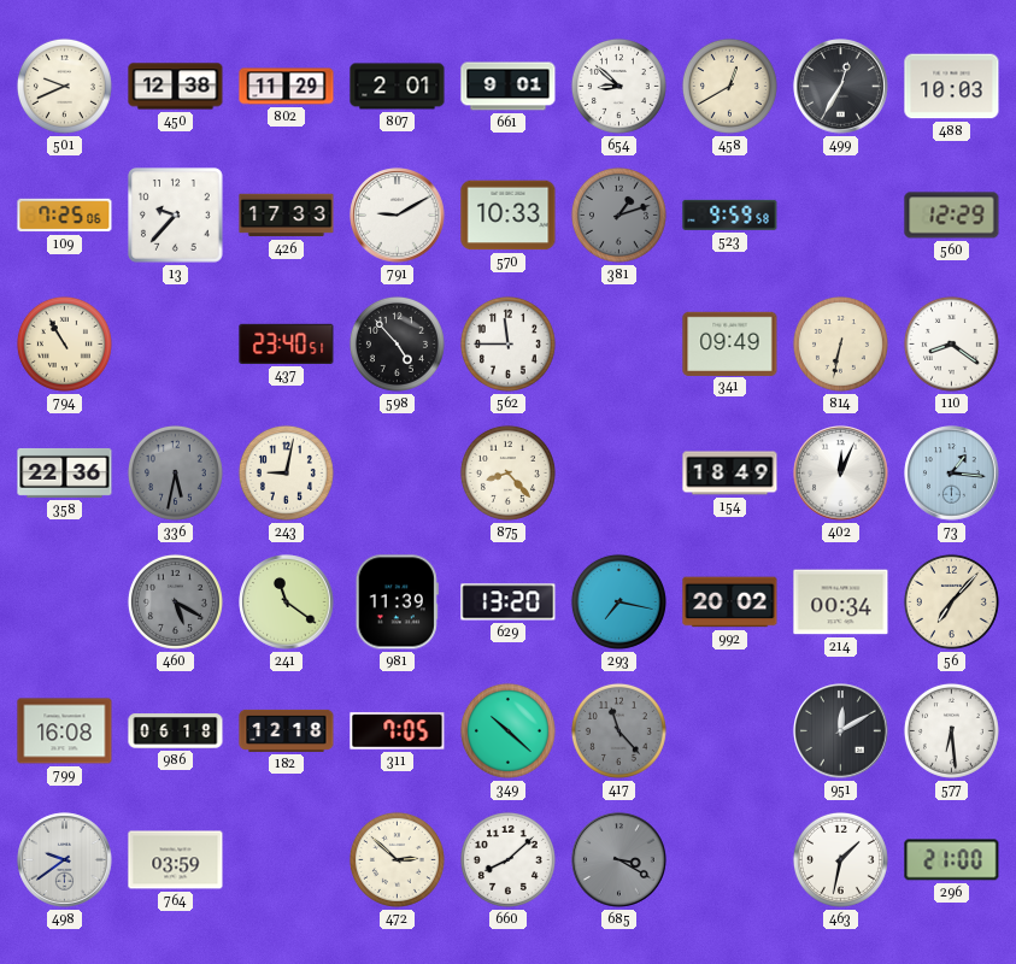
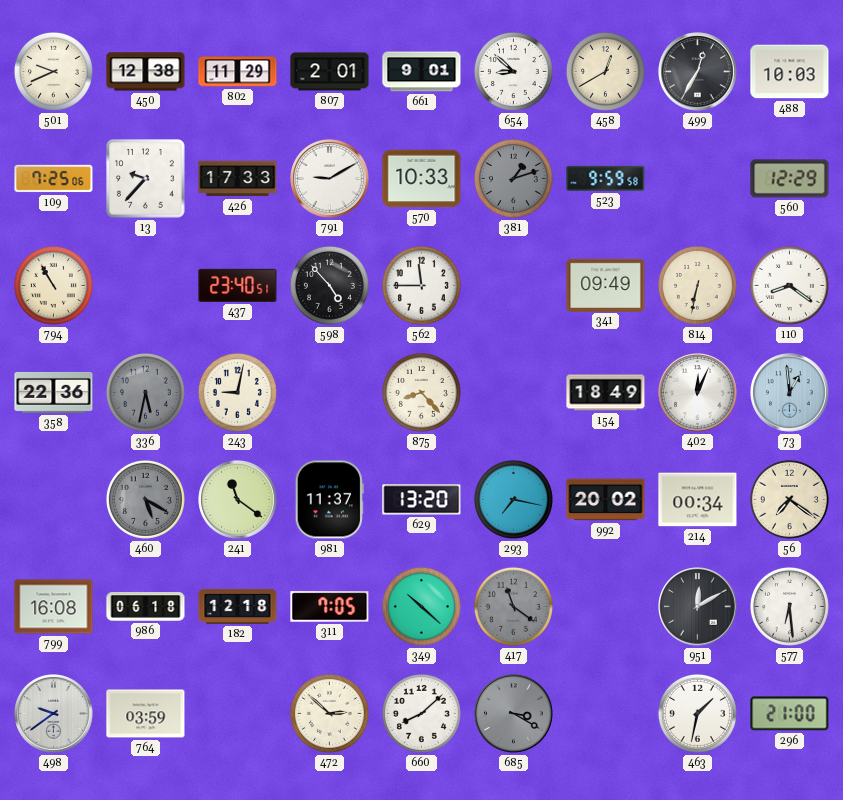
73: 1:16 -> 12:59
981: 11:39 -> 11:37
56: 7:07 -> 7:21
417: 11:23 -> 11:21
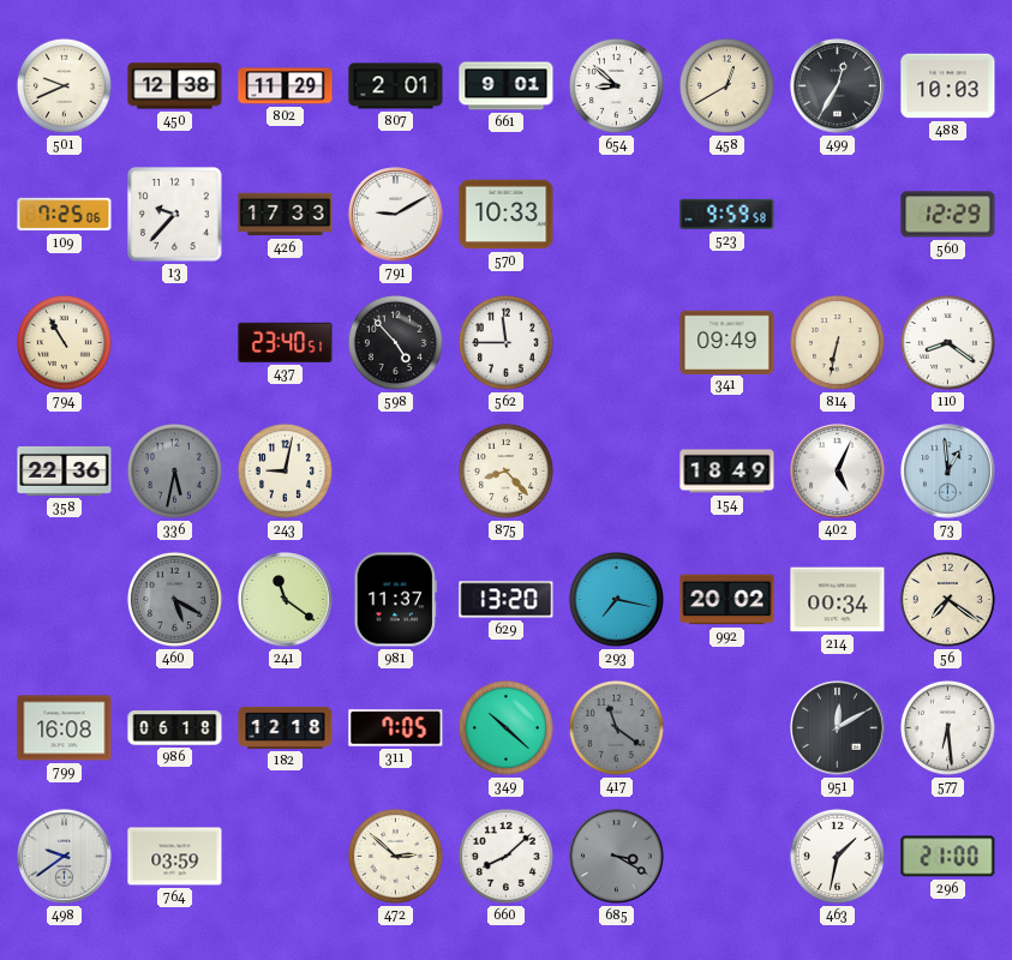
381: 1:12 -> none
402: 12:04 -> 5:04
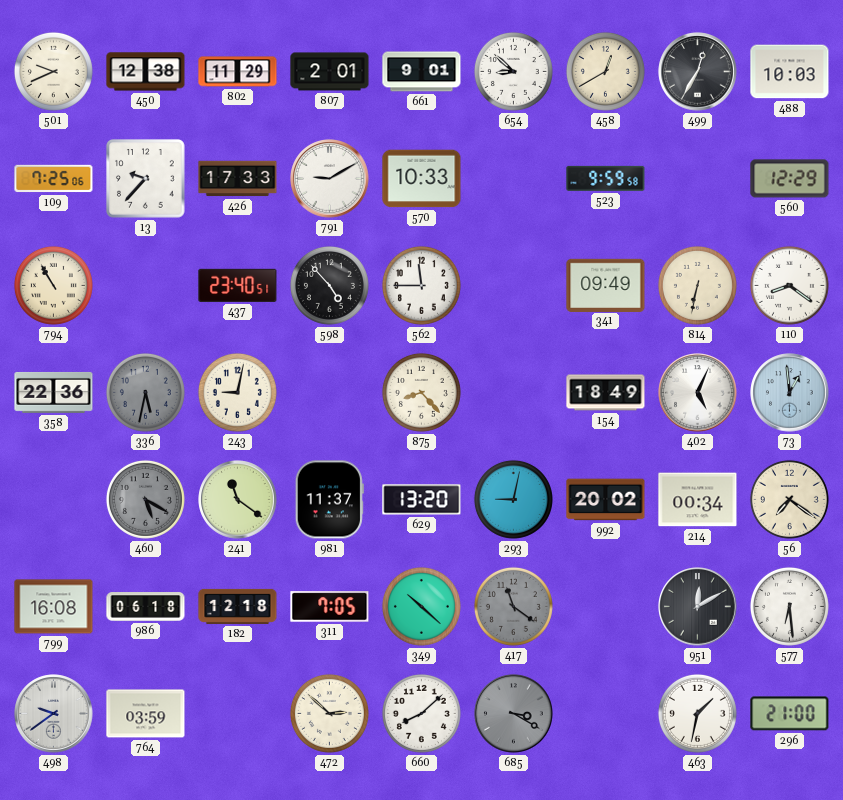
293: 7:17 -> 9:02
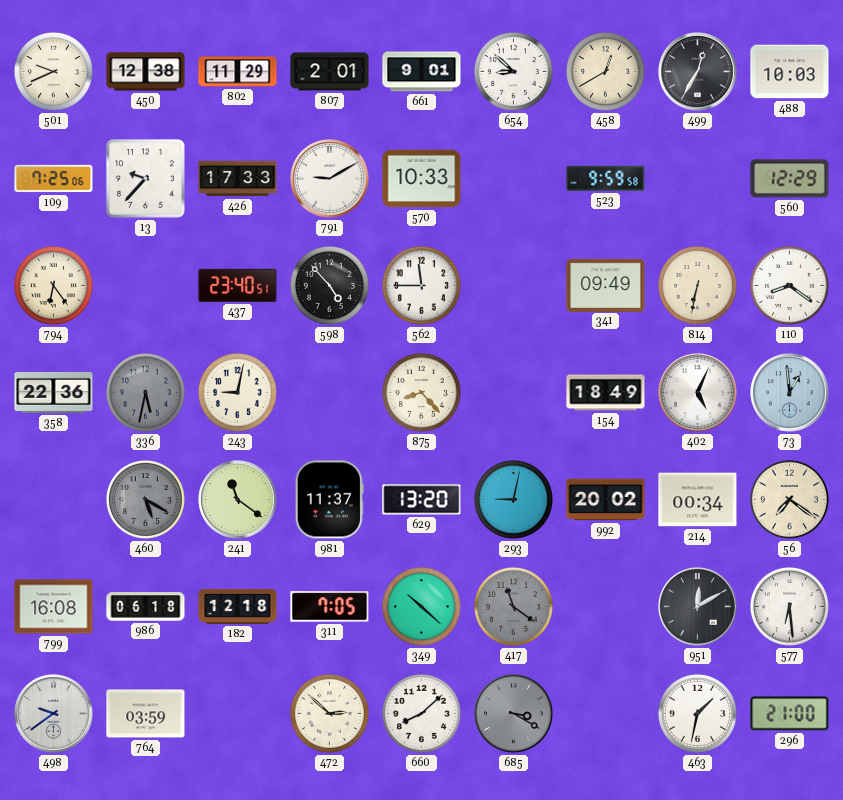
794: 10:55 -> 6:24
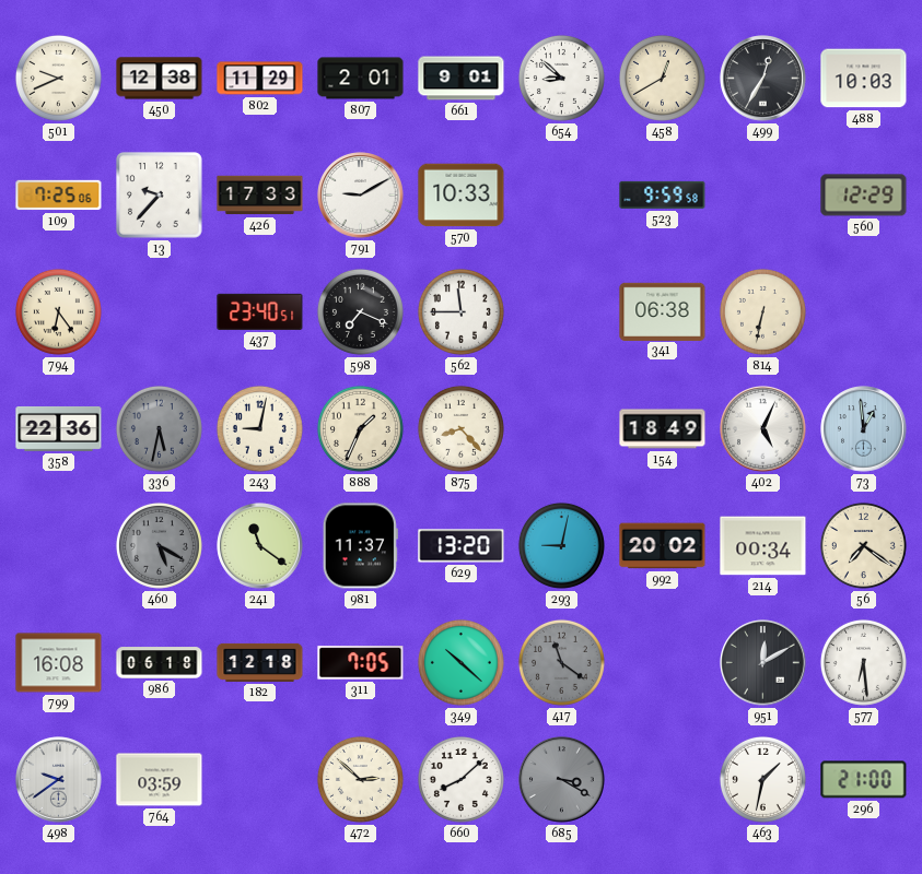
598: 4:53 -> 7:19
341: 09:49 -> 06:38
110: 8:21 -> none
888: none -> 1:34
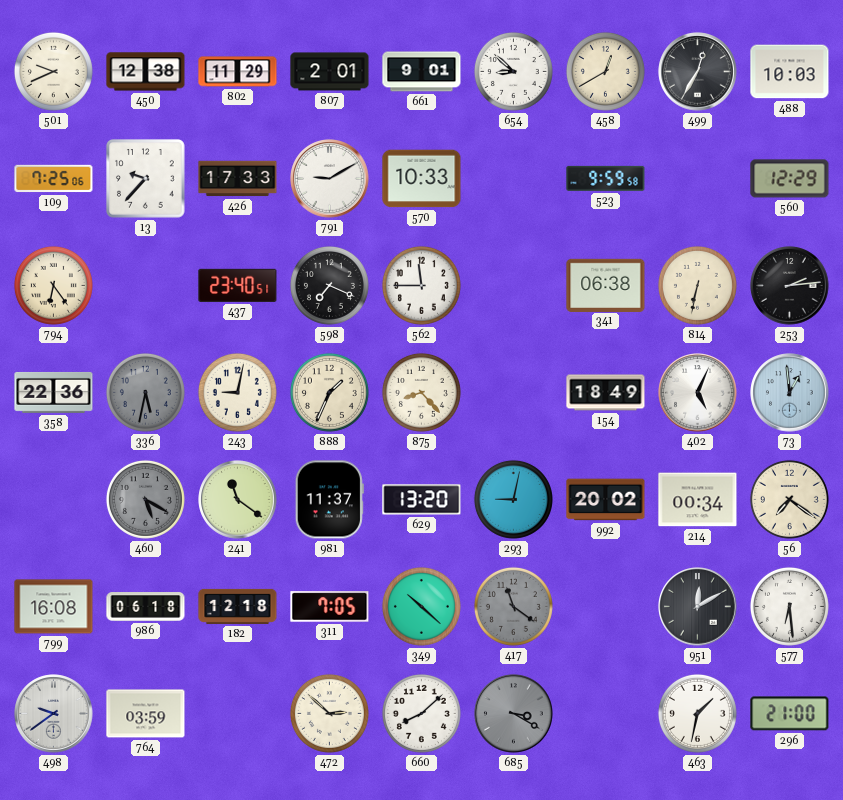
253: none -> 2:14
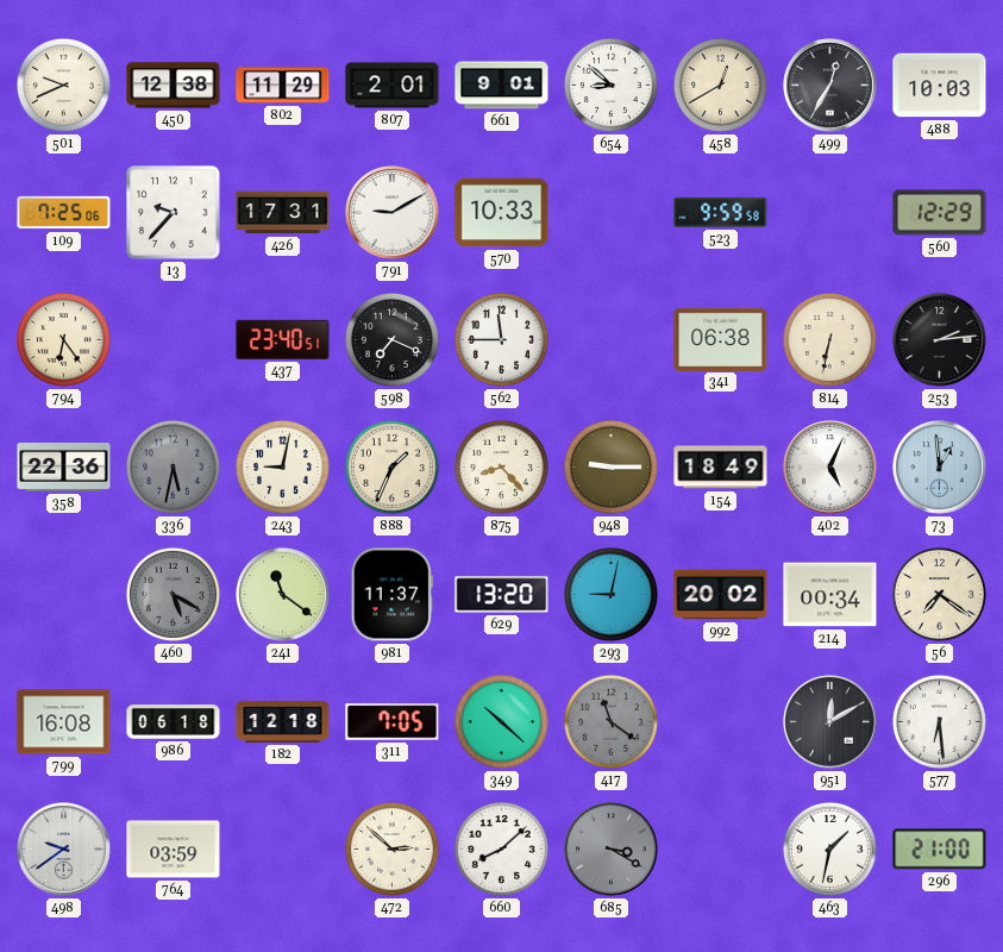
426: 17:33 -> 17:31
948: none -> 9:15
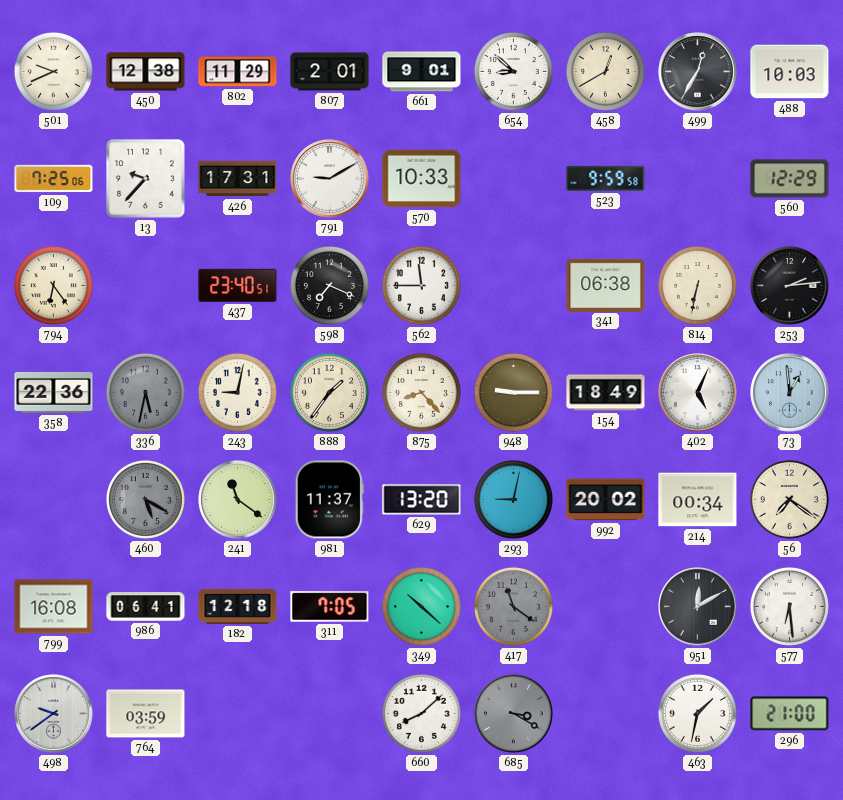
888: 1:34 -> 1:36
986: 06:18 -> 06:41
472: 2:52 -> none
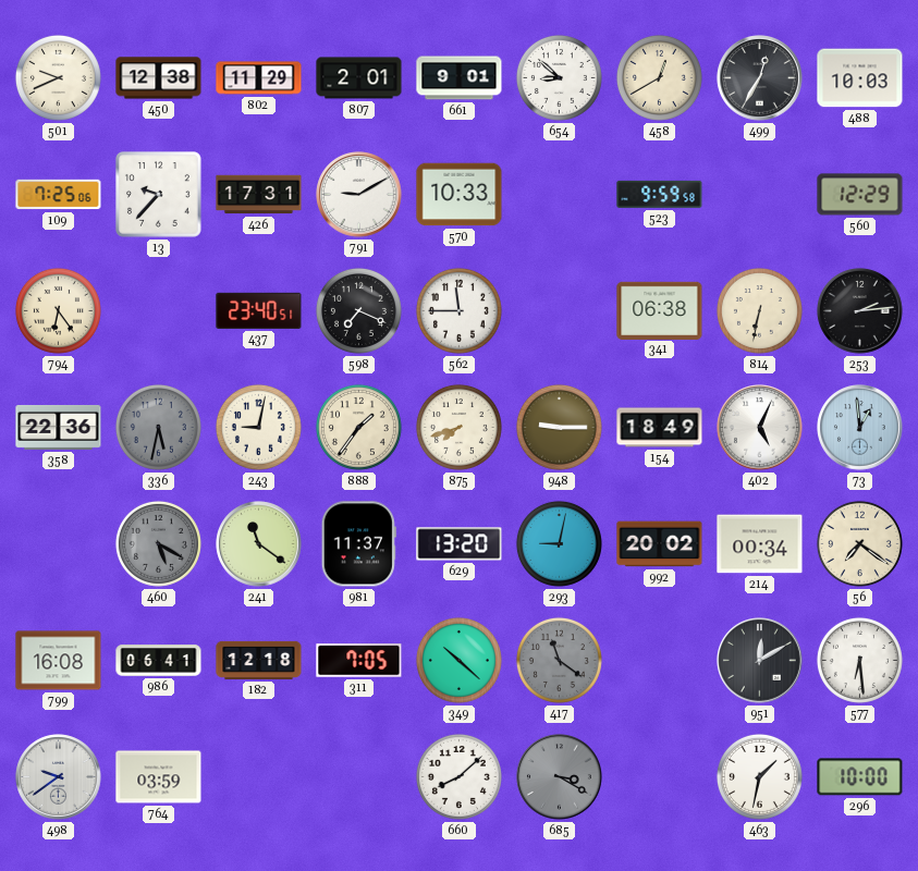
875: 8:23 -> 7:42
296: 21:00 -> 10:00
